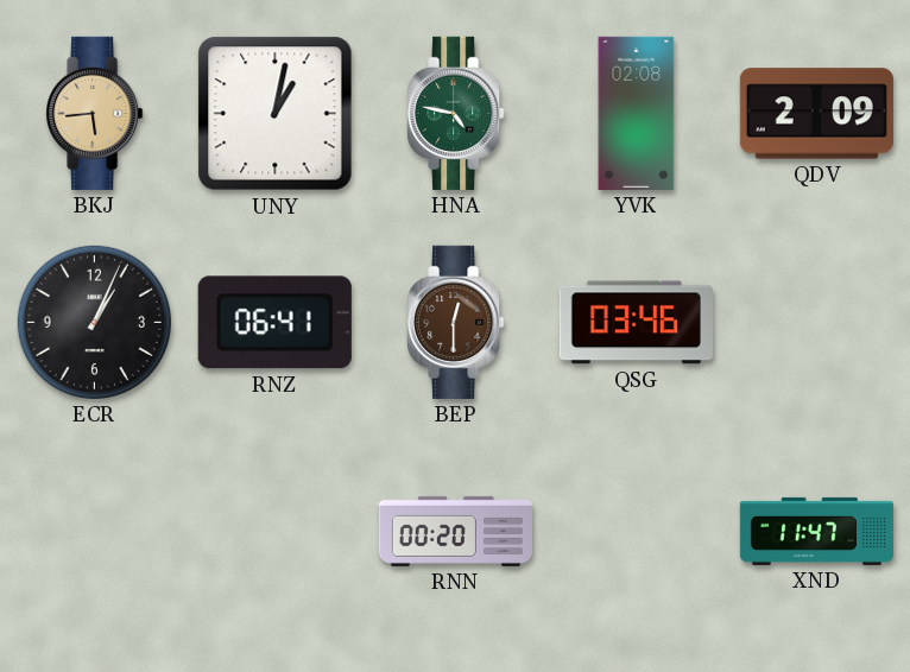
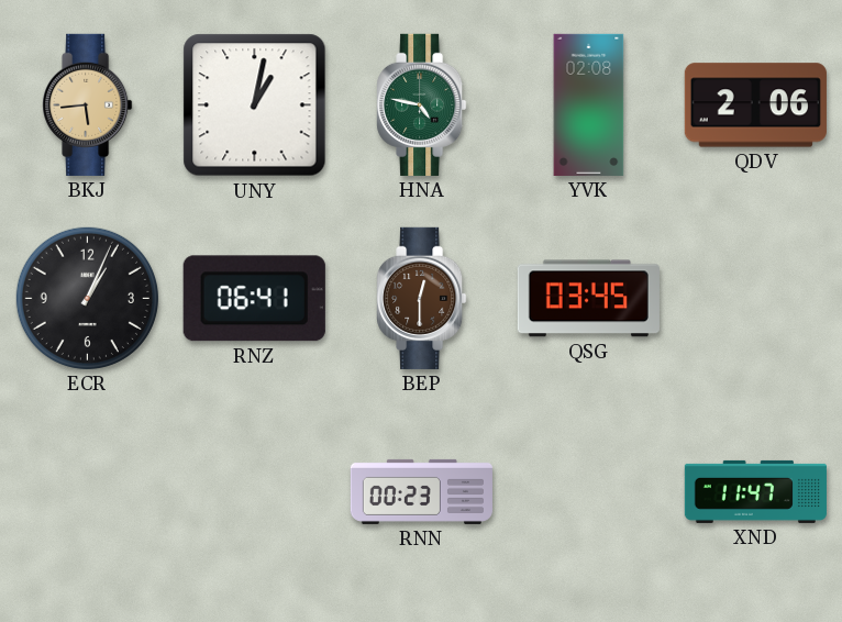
QDV: 2:09 -> 2:06
QSG: 03:46 -> 03:45
RNN: 00:20 -> 00:23
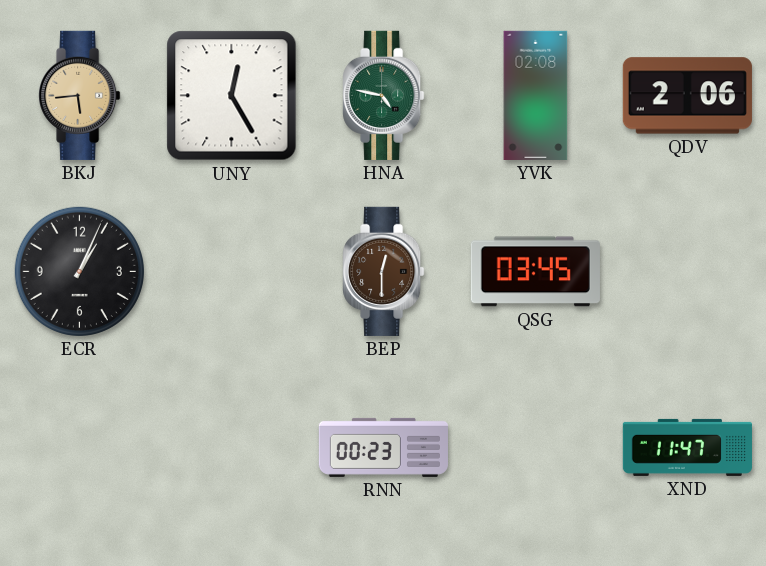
UNY: 1:02 -> 12:25
RNZ: 06:41 -> none
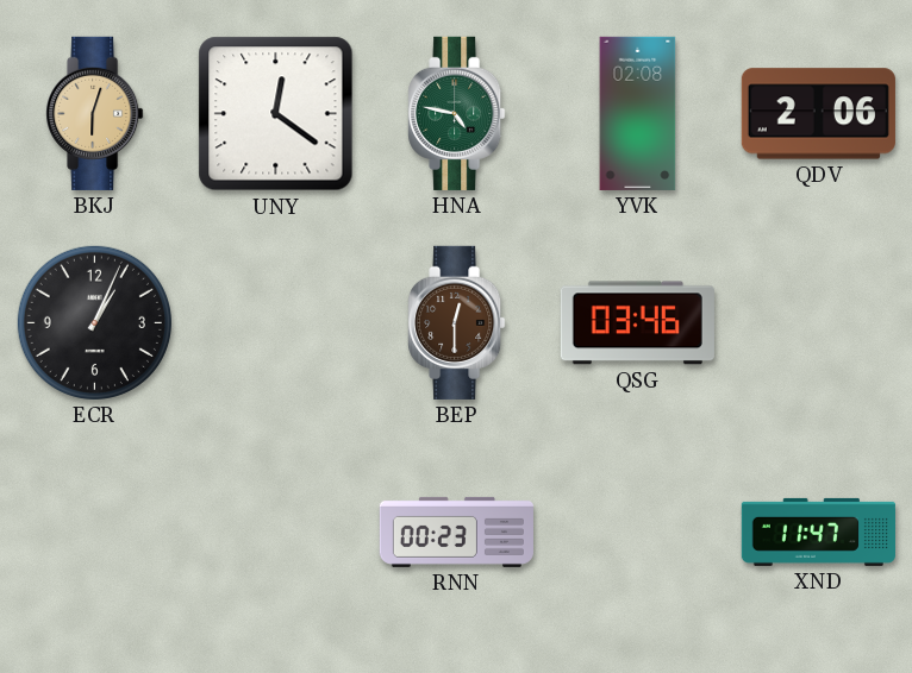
BKJ: 5:44 -> 6:03
UNY: 12:25 -> 12:21
QSG: 03:45 -> 03:46
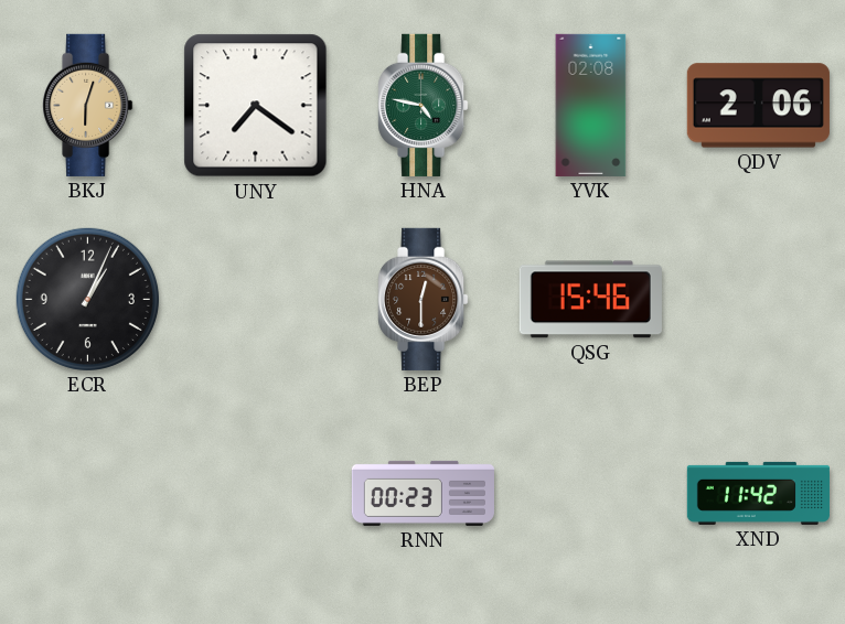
UNY: 12:21 -> 7:21
QSG: 03:46 -> 15:46
XND: 11:47 -> 11:42
